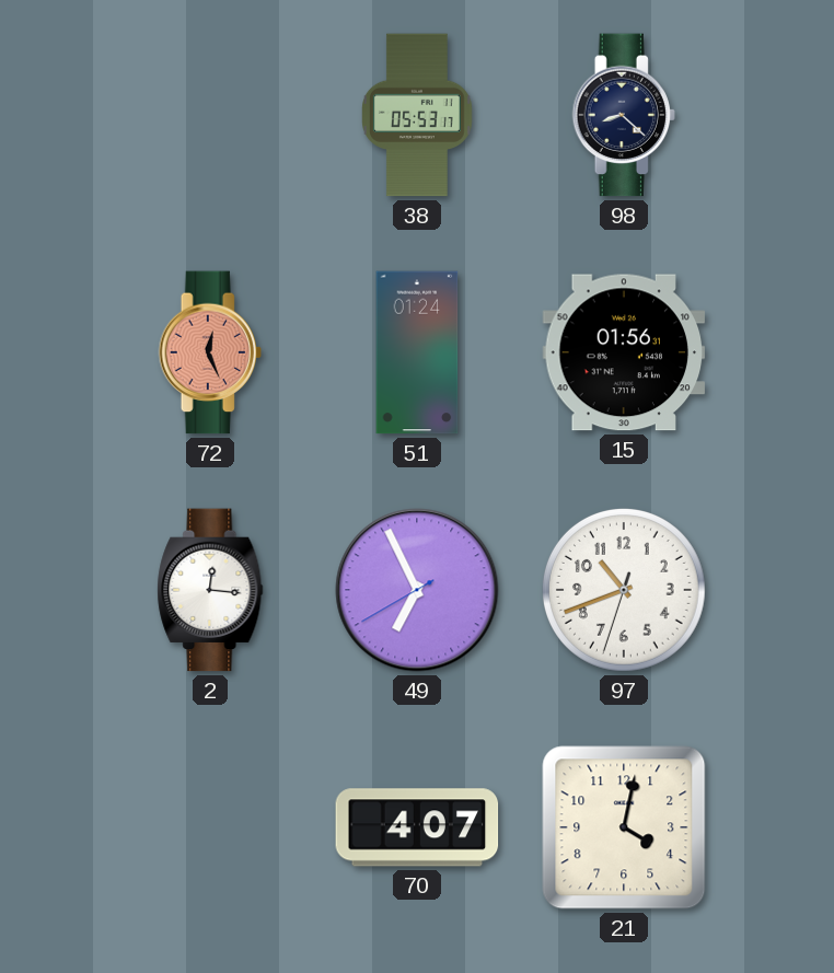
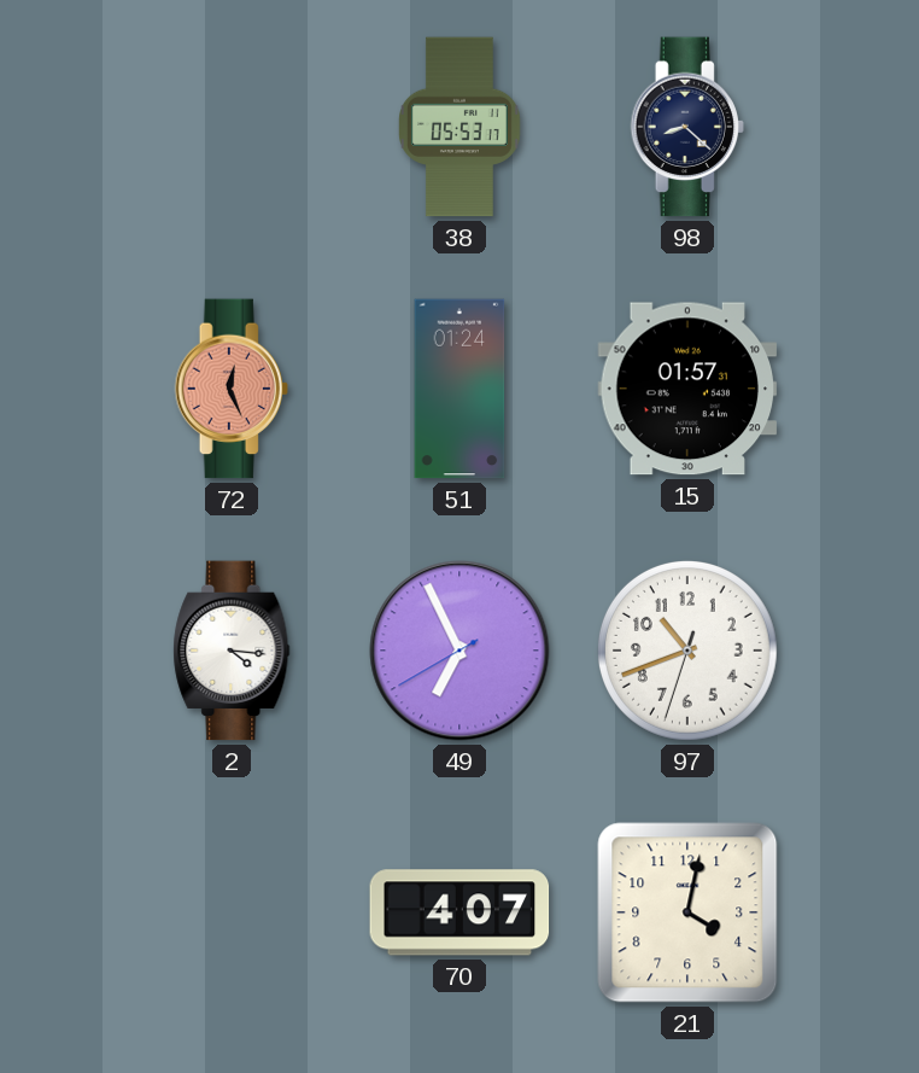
15: 01:56 -> 01:57
2: 12:16 -> 4:16
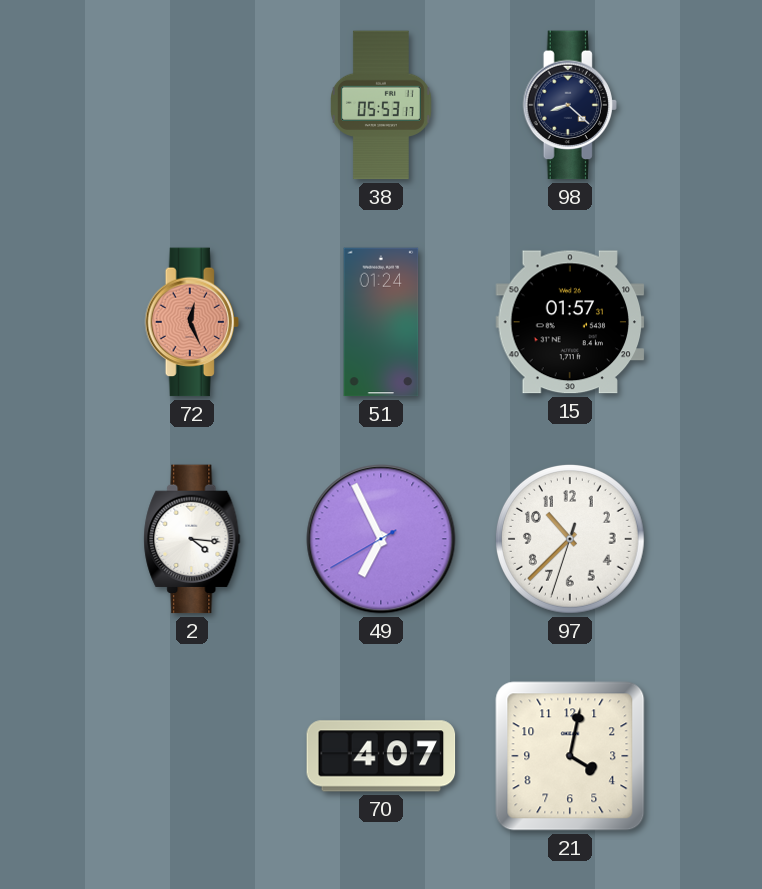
97: 10:41 -> 10:37
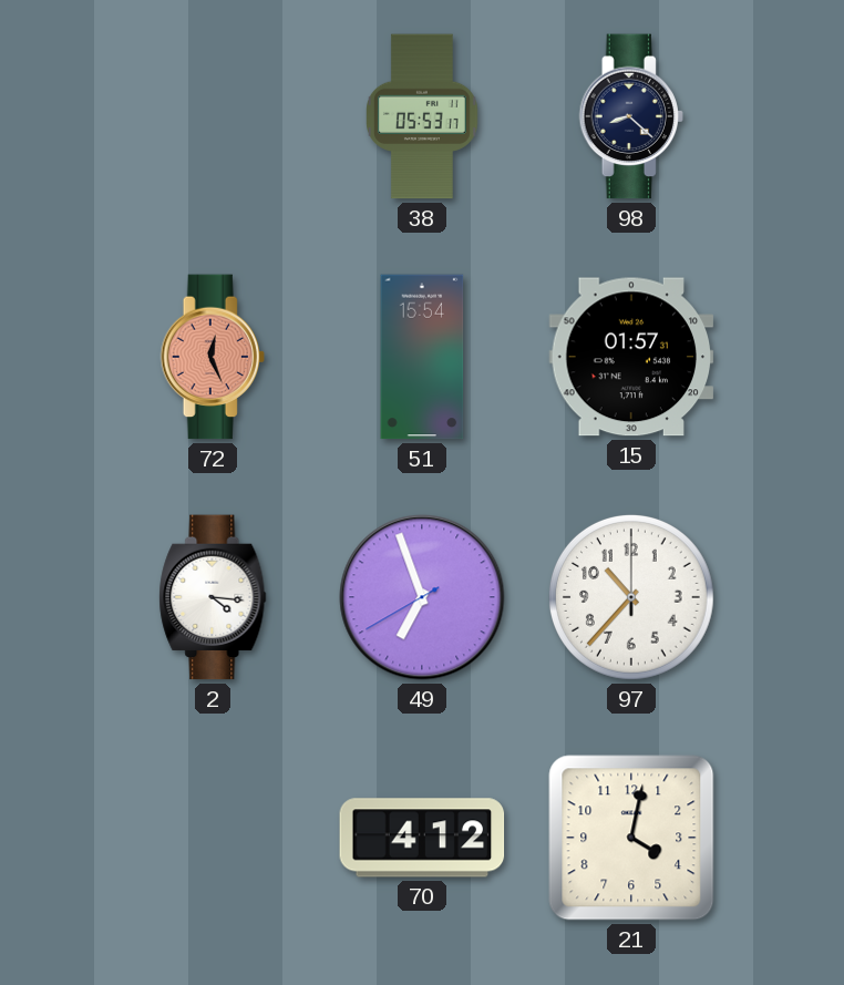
51: 01:24 -> 15:54
49: 6:55 -> 6:56
97: 10:37:33 -> 10:37:00
70: 4:07 -> 4:12
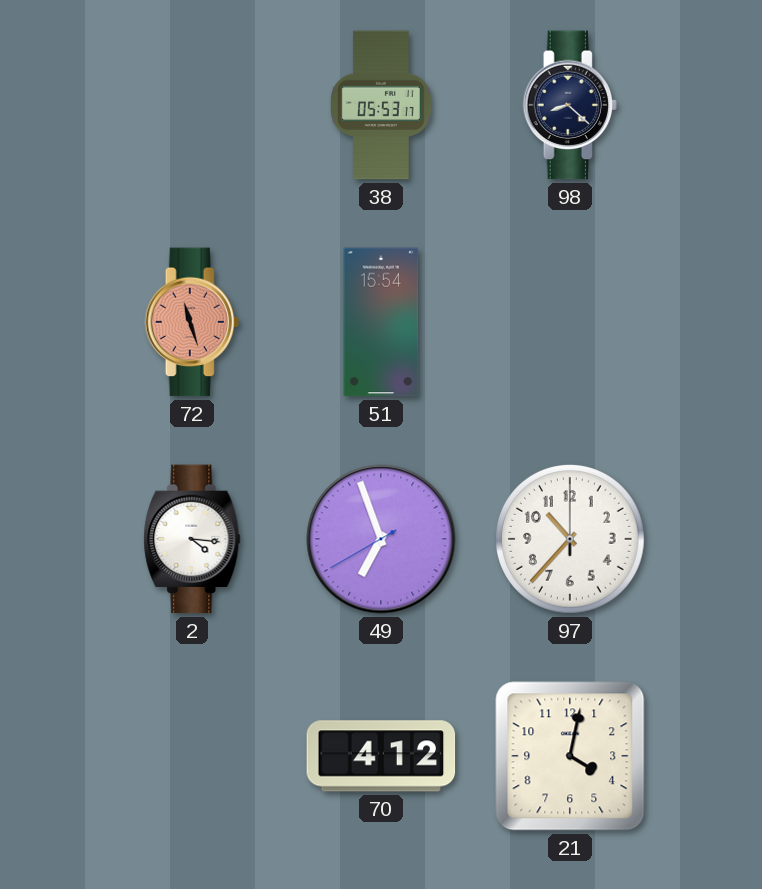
72: 12:26 -> 11:27
15: 01:57 -> none
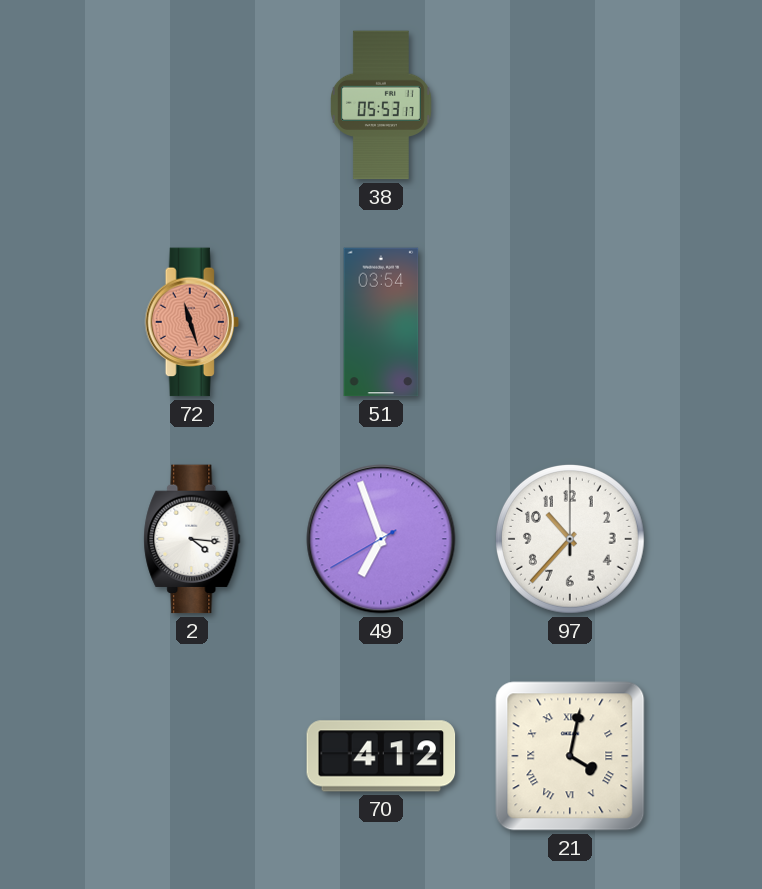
98: 8:22 -> none
51: 15:54 -> 03:54
21 numerals: Arabic -> Roman
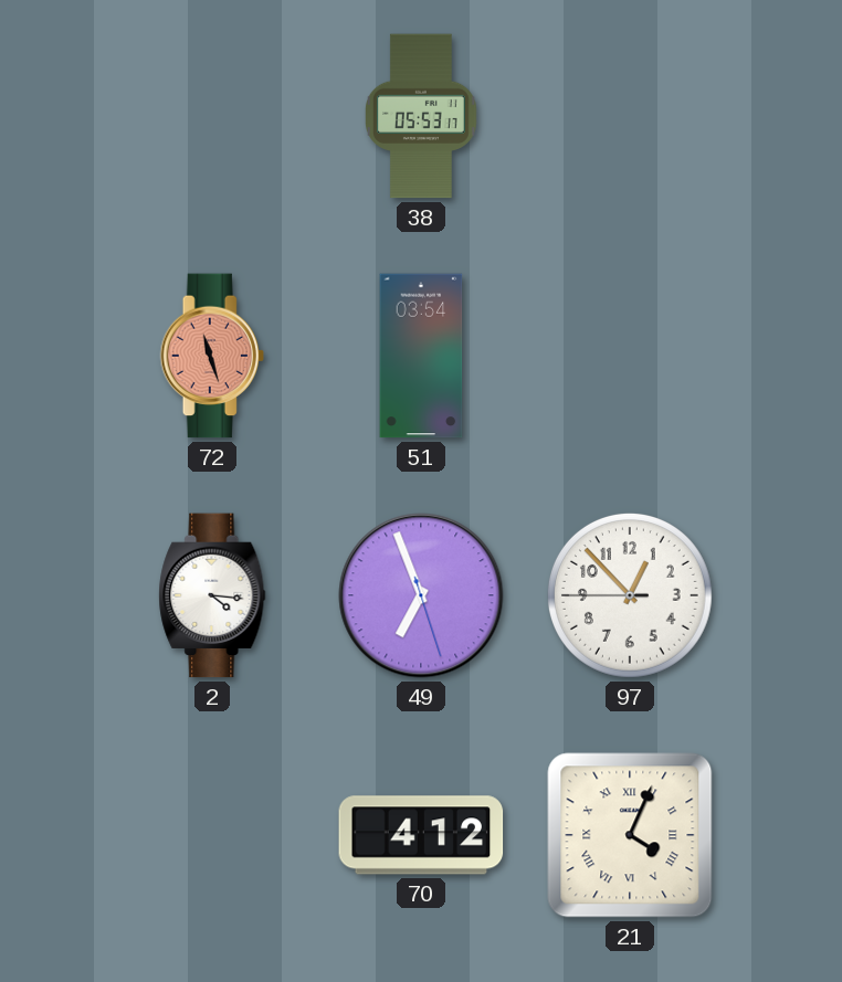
49: 6:56:40 -> 6:56:27
97: 10:37 -> 12:52
21: 4:02 -> 4:04
